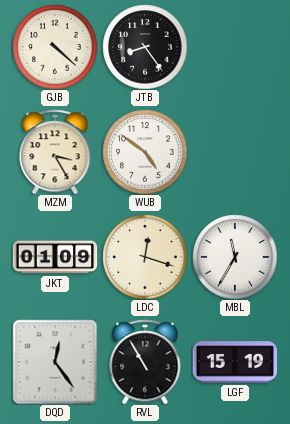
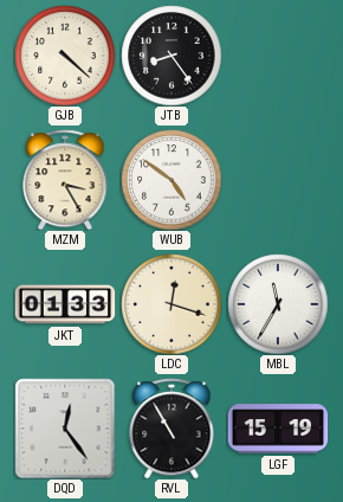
JKT: 01:09 -> 01:33
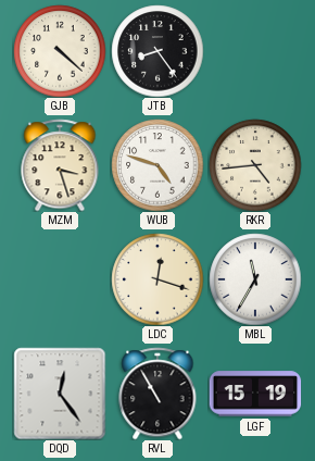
MZM: 3:25 -> 3:27
WUB: 4:51 -> 4:48
RKR: none -> 4:44
JKT: 01:33 -> none
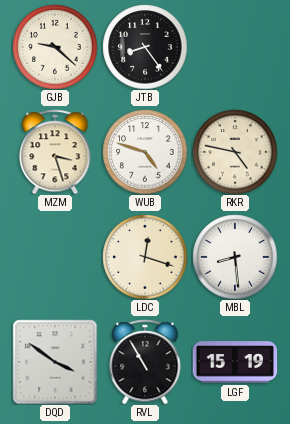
GJB: 4:22 -> 9:22
RKR: 4:44 -> 4:47
MBL: 11:35 -> 8:29
DQD: 12:24 -> 3:51
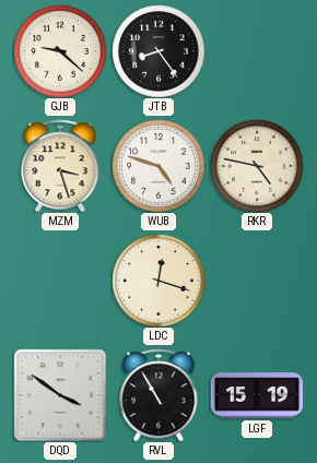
MBL: 8:29 -> none
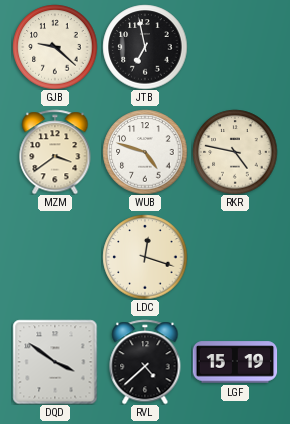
JTB: 8:24 -> 6:58
MZM: 3:27 -> 3:39
RVL: 10:55 -> 4:38
